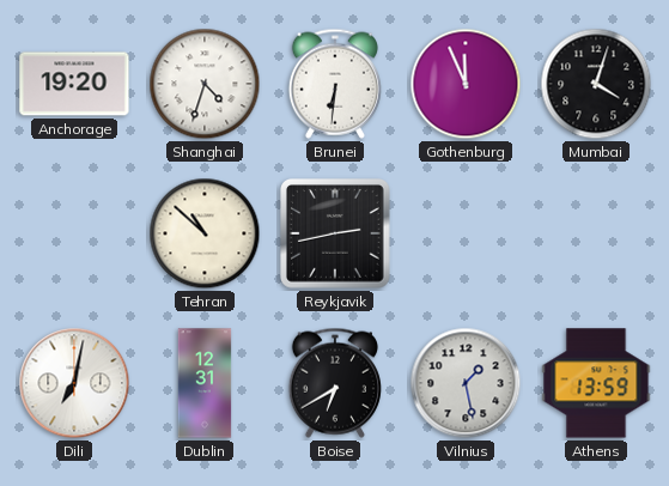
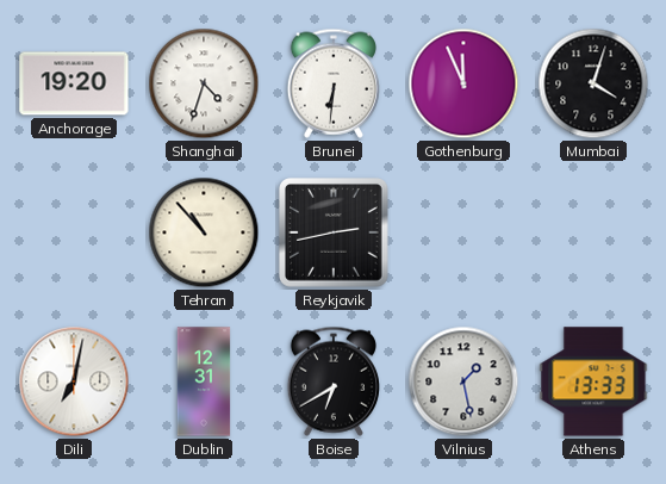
Tehran: 10:52 -> 10:53
Athens: 13:59 -> 13:33
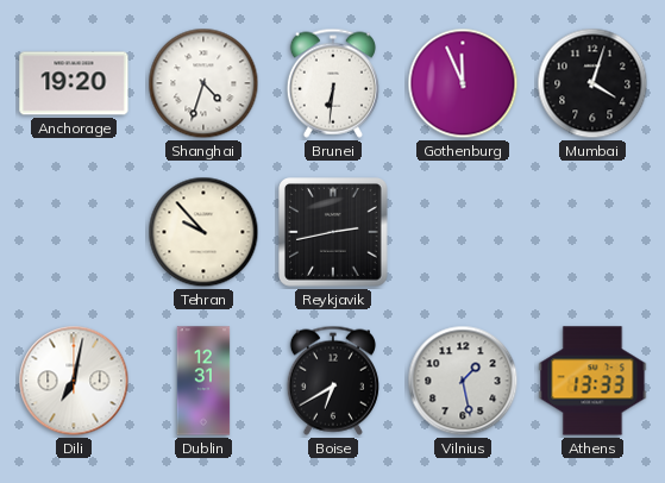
Tehran: 10:53 -> 9:53
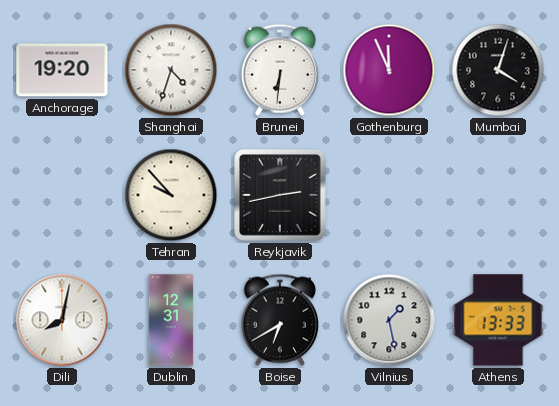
Dili: 7:02 -> 8:02
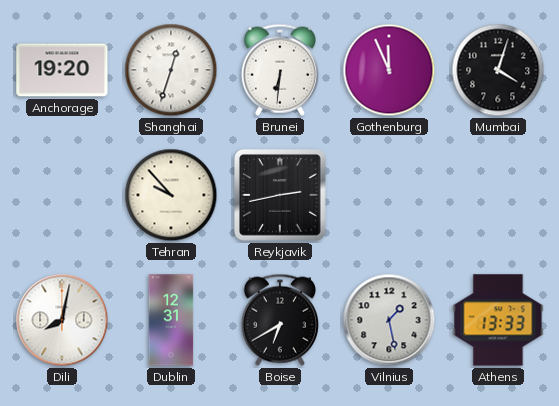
Shanghai: 4:33 -> 12:33
